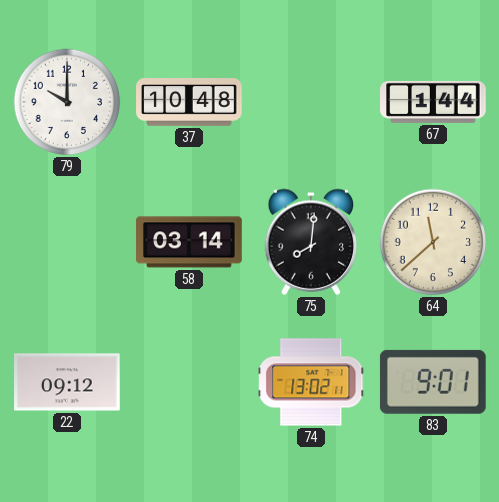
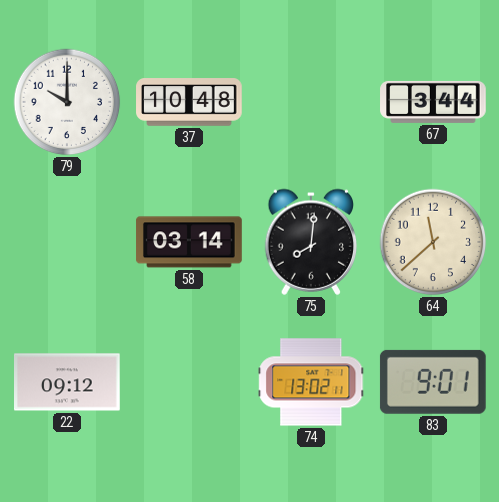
67: 1:44 -> 3:44
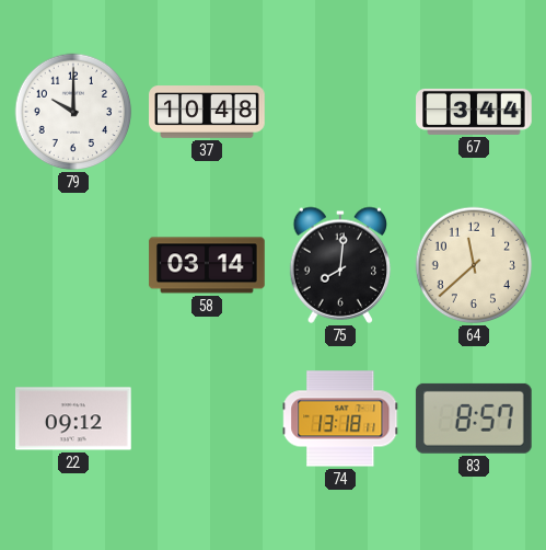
74: 13:02 -> 13:18
83: 9:01 -> 8:57
